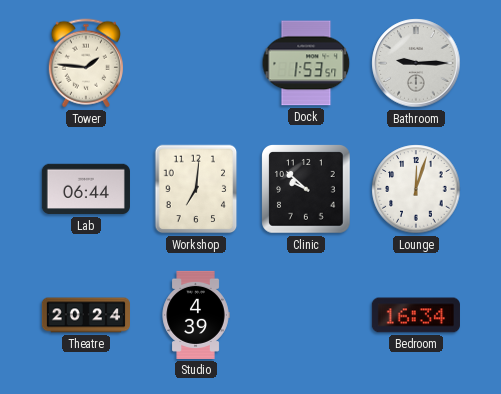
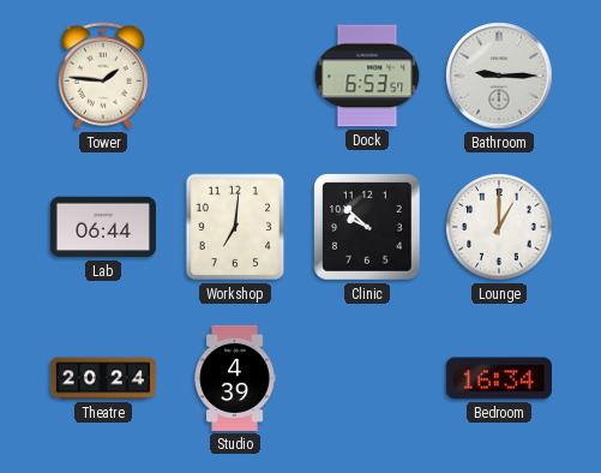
Dock: 1:53 -> 6:53
Lounge: 12:03 -> 1:00
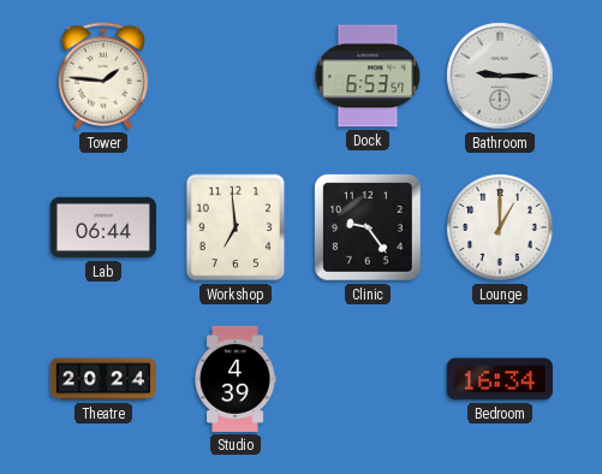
Workshop: 7:01 -> 6:59
Clinic: 9:52 -> 9:24
